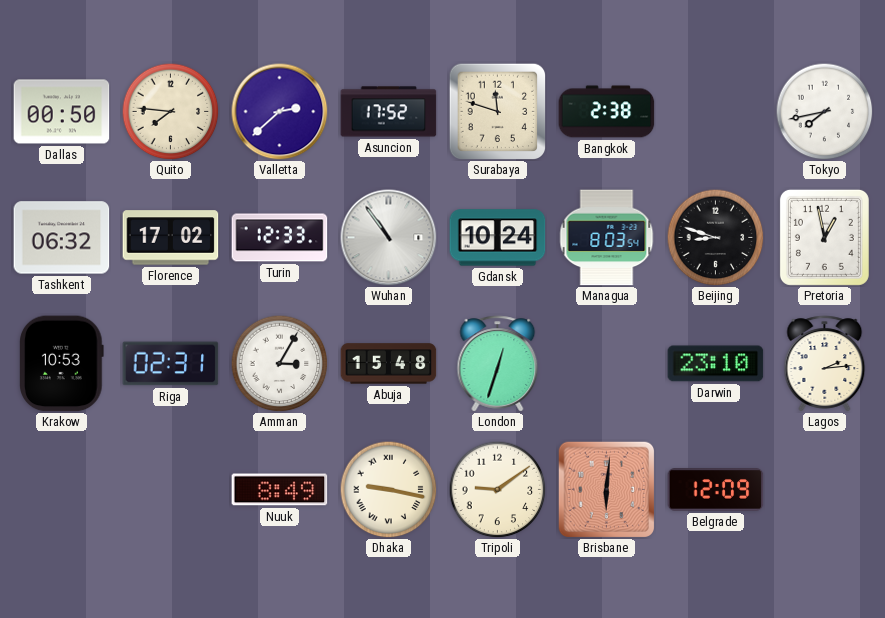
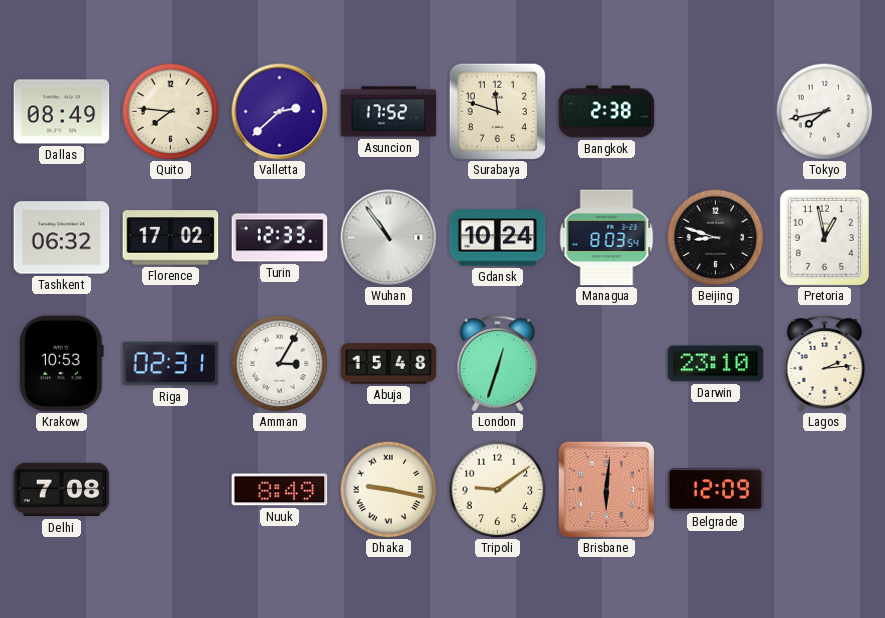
Dallas: 00:50 -> 08:49
Delhi: none -> 7:08
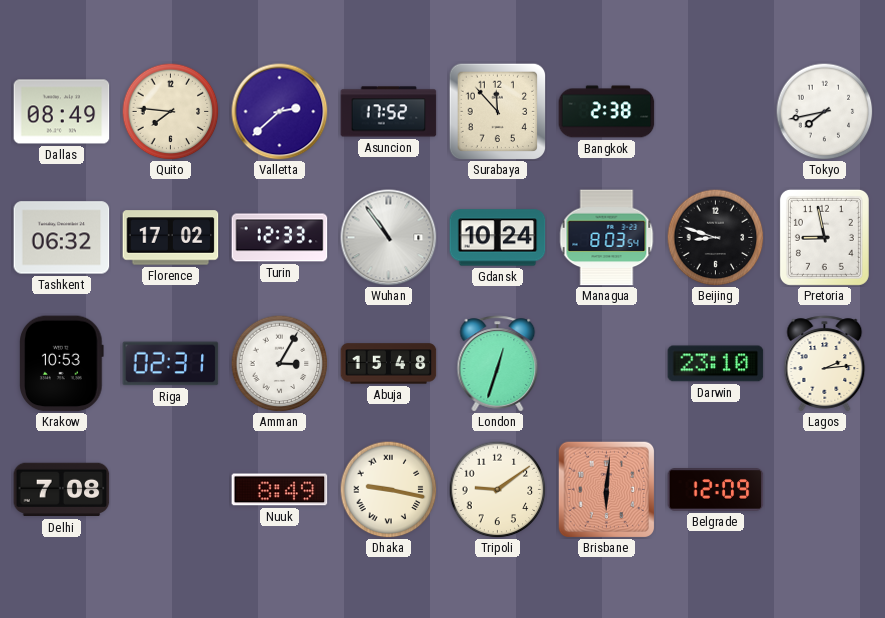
Surabaya: 11:48 -> 11:53
Pretoria: 12:58 -> 8:58
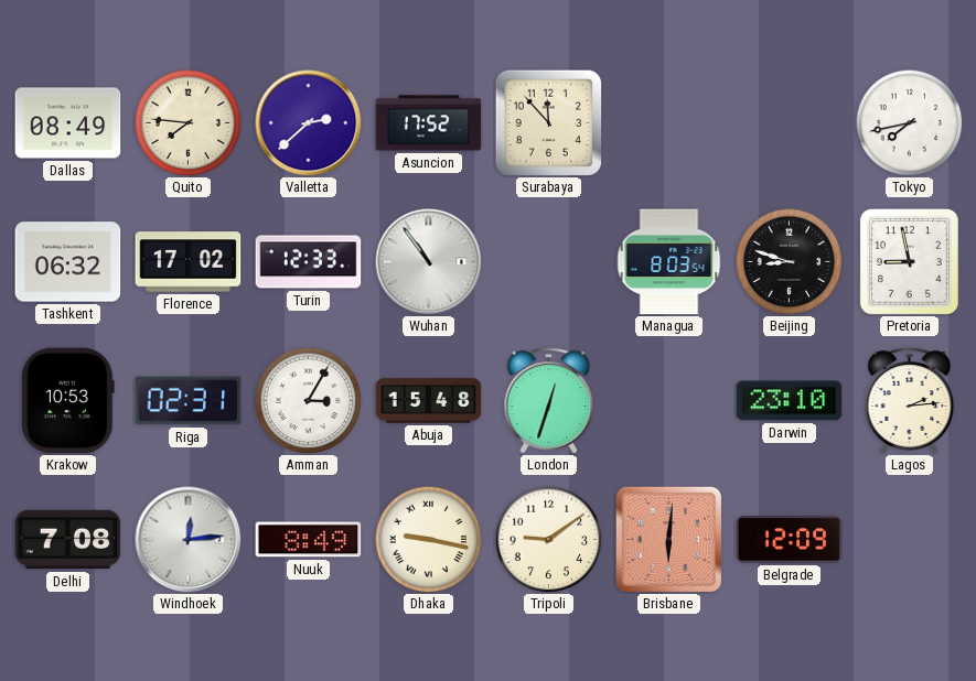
Bangkok: 2:38 -> none
Gdansk: 10:24 -> none
Windhoek: none -> 12:14
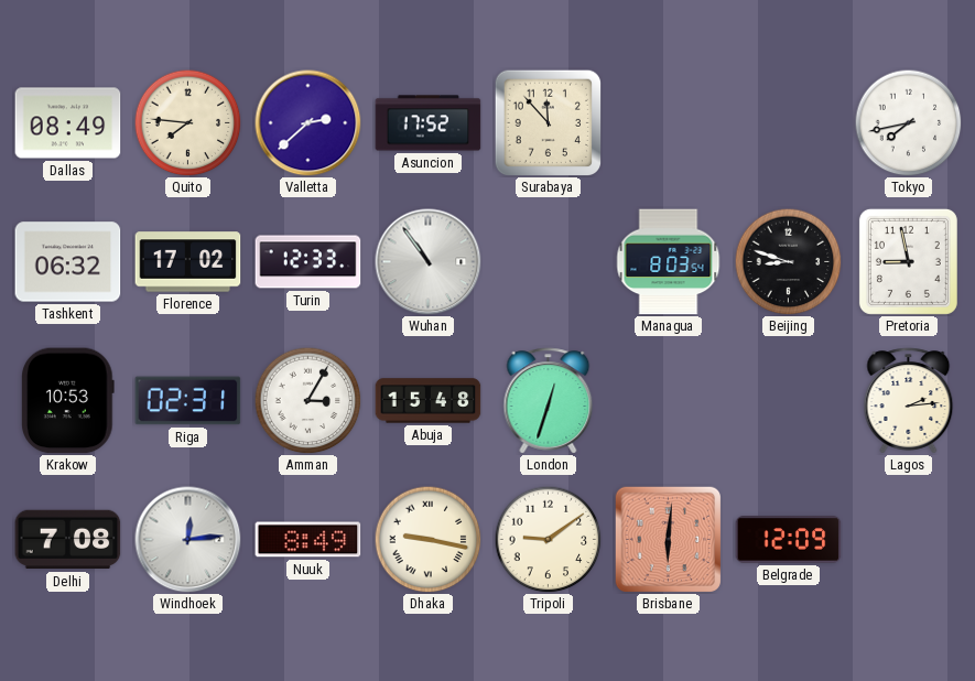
Darwin: 23:10 -> none
